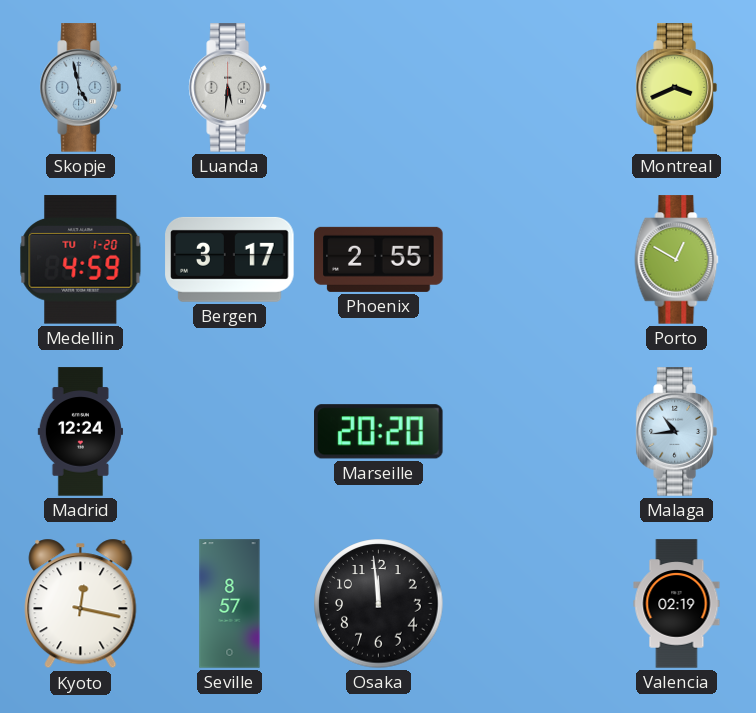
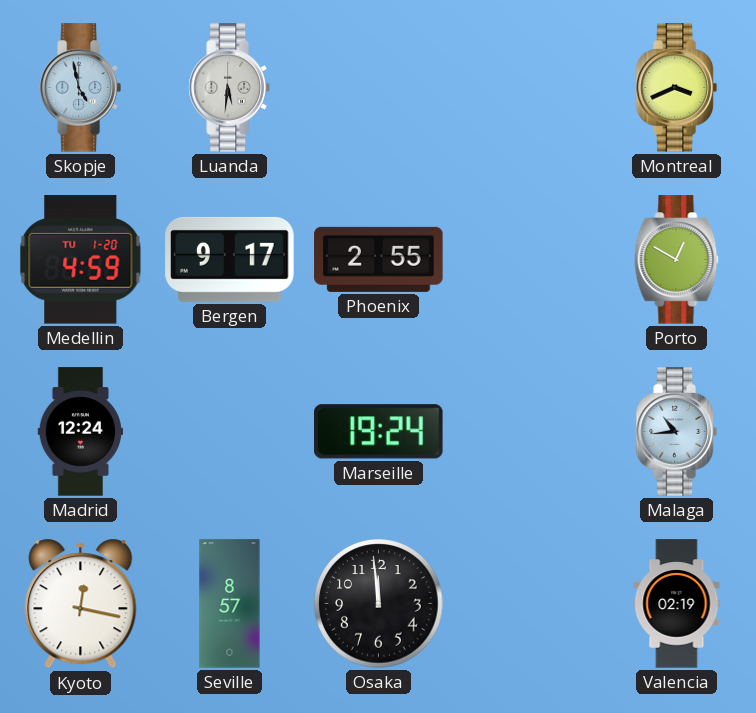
Bergen: 3:17 -> 9:17
Marseille: 20:20 -> 19:24
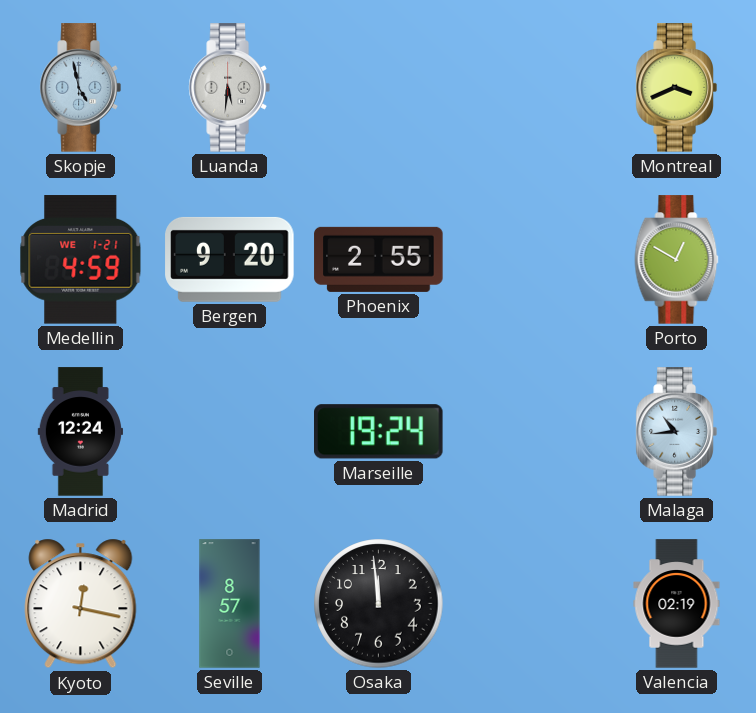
Medellin date: TU 1-20 -> WE 1-21
Bergen: 9:17 -> 9:20
